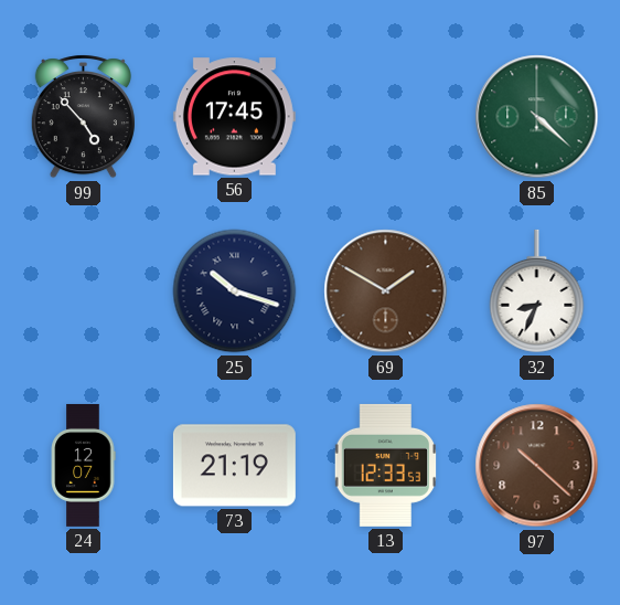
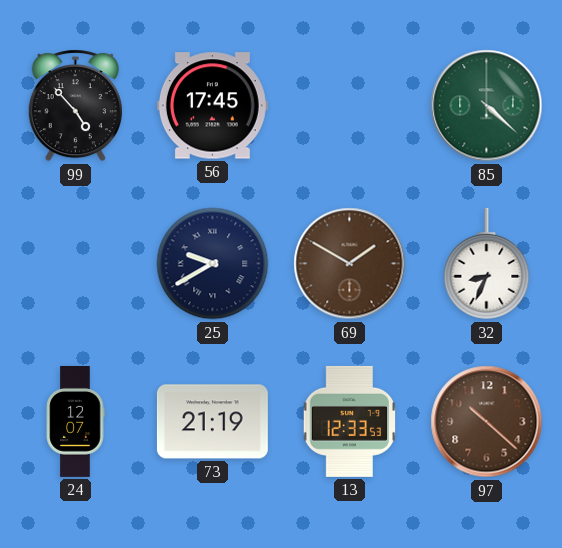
25: 10:18 -> 9:40
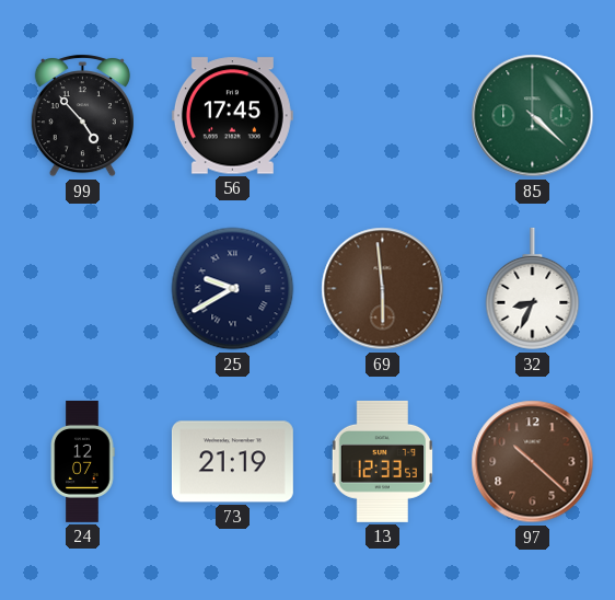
69: 1:50 -> 5:59
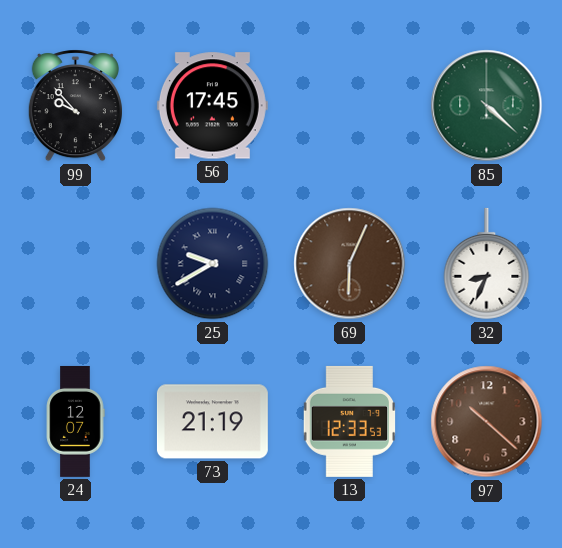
99: 4:53 -> 9:53
69: 5:59 -> 6:04
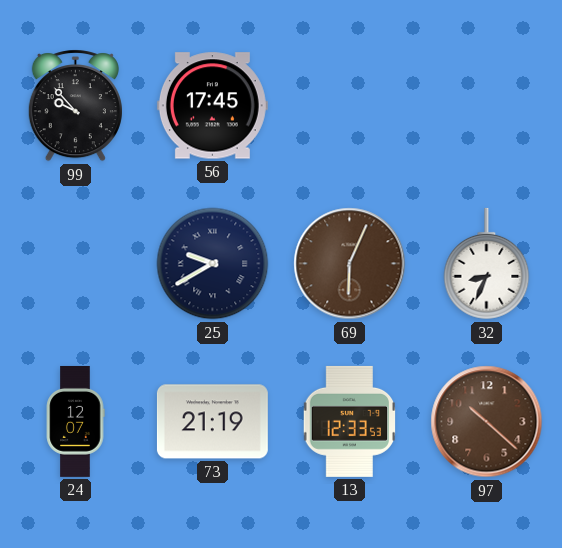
85: 4:22 -> none
